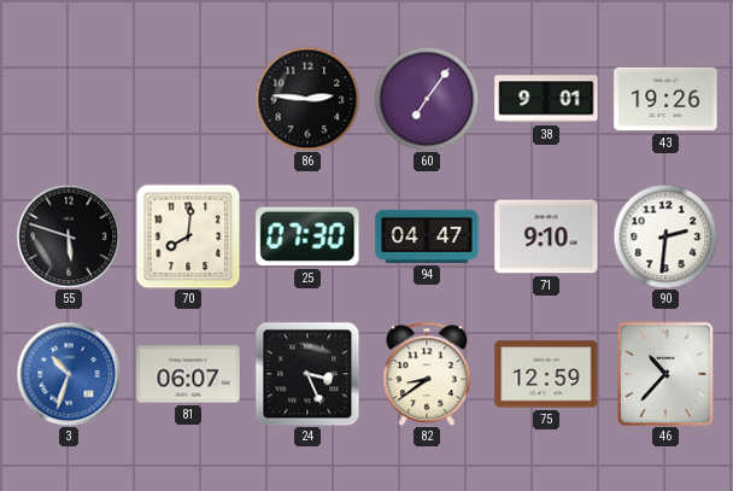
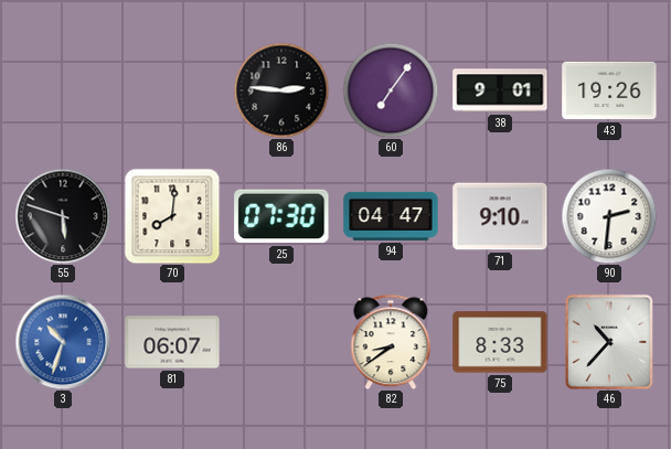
24: 3:26 -> none
75: 12:59 -> 8:33
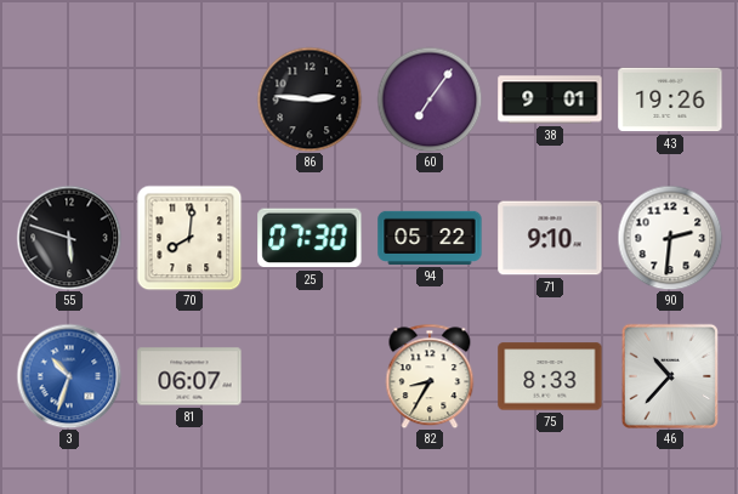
94: 04:47 -> 05:22
82: 8:39 -> 8:35
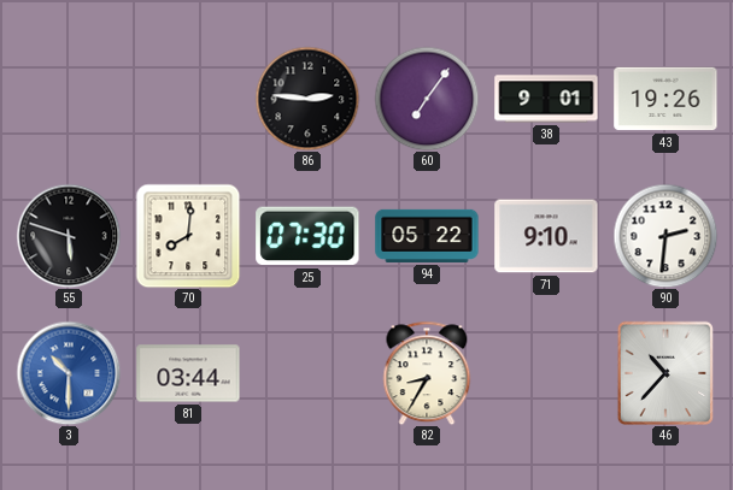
3: 10:33 -> 10:30
81: 06:07 -> 03:44
75: 8:33 -> none
